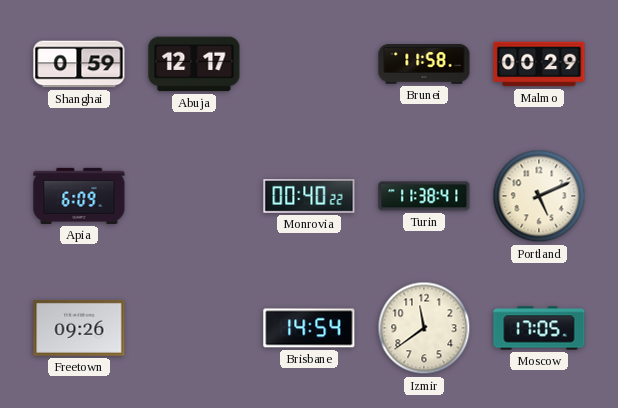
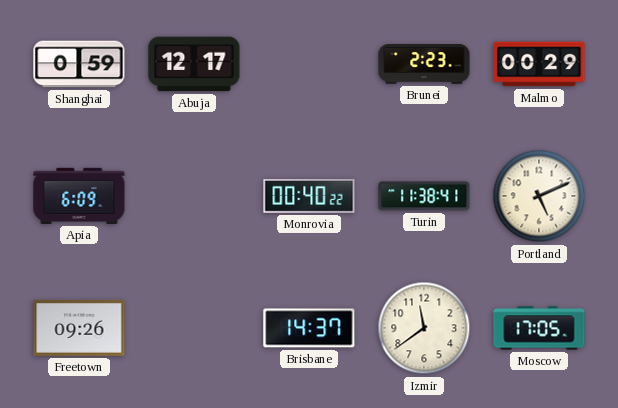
Brunei: 11:58 -> 2:23
Brisbane: 14:54 -> 14:37
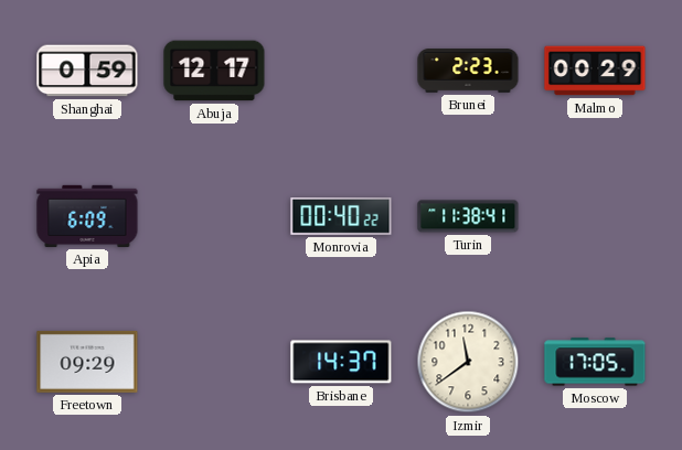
Portland: 5:11 -> none
Freetown: 09:26 -> 09:29
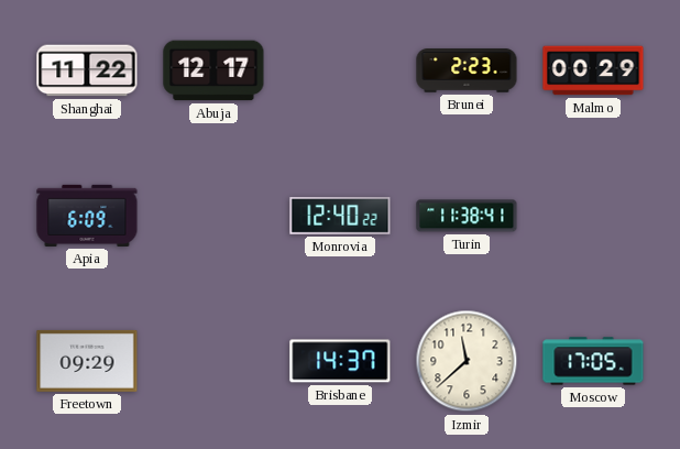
Shanghai: 0:59 -> 11:22
Monrovia: 00:40 -> 12:40
Izmir: 11:39 -> 11:38
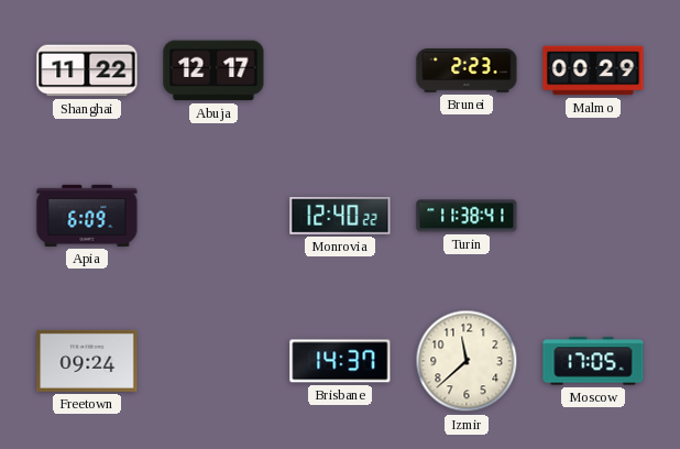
Freetown: 09:29 -> 09:24
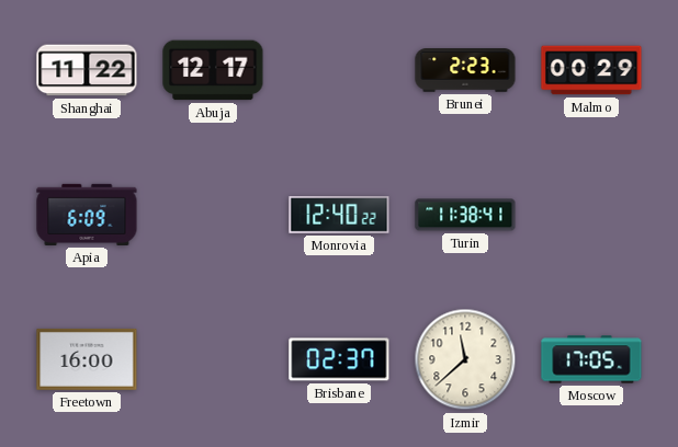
Freetown: 09:24 -> 16:00
Brisbane: 14:37 -> 02:37
